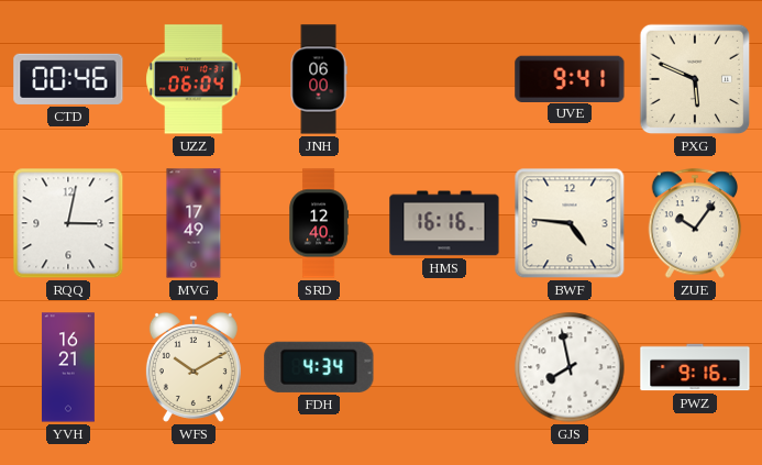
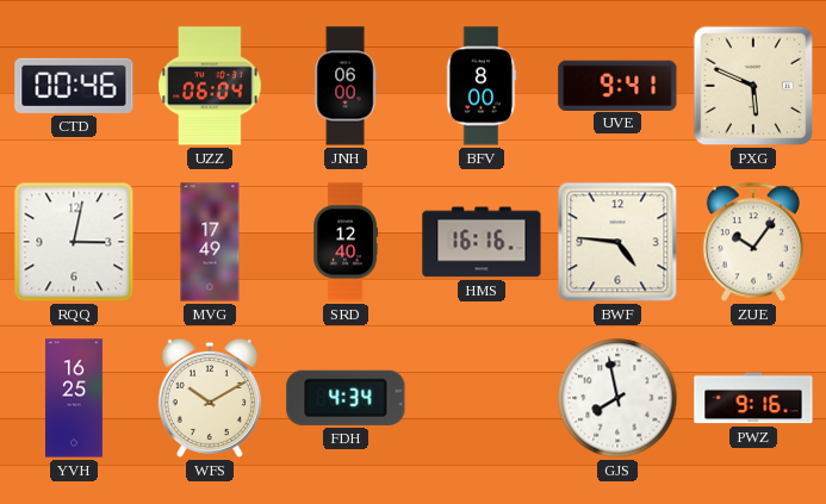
BFV: none -> 8:00
YVH: 16:21 -> 16:25
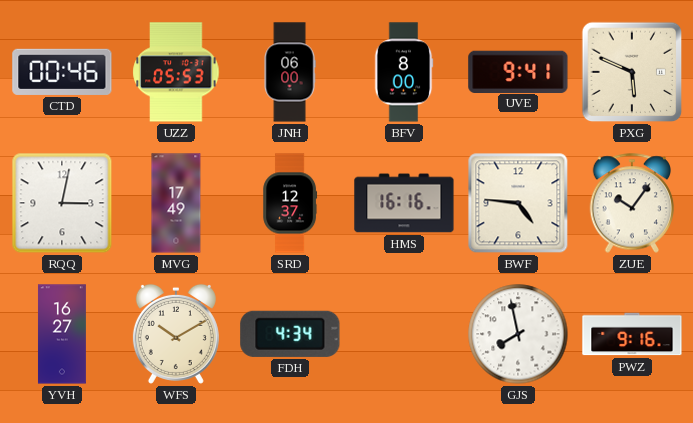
UZZ: 06:04 -> 05:53
SRD: 12:40 -> 12:37
YVH: 16:25 -> 16:27
